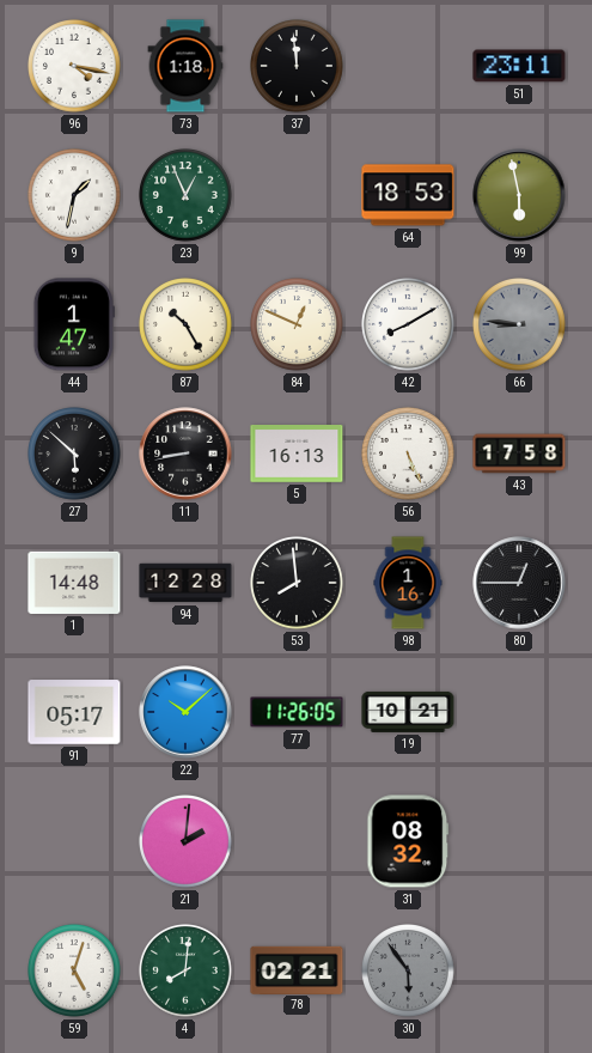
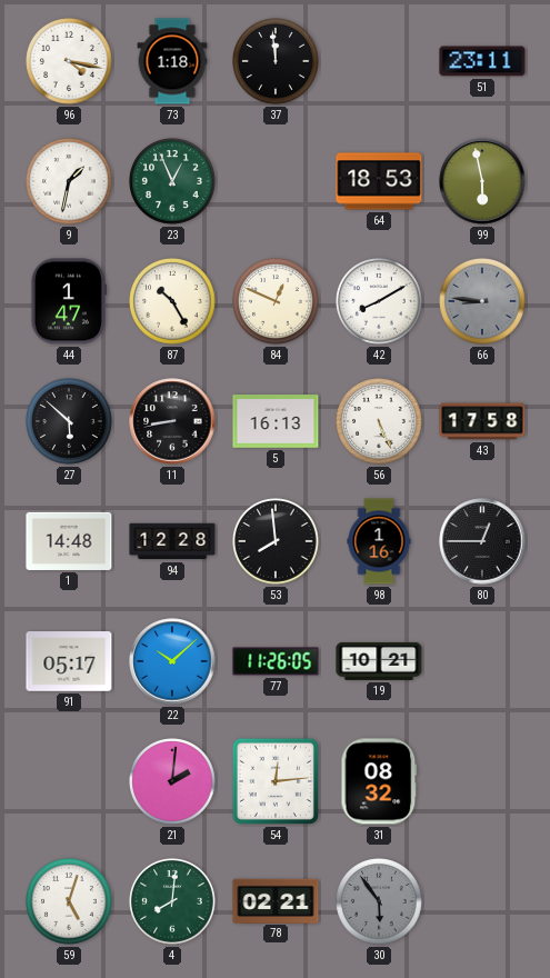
54: none -> 12:14
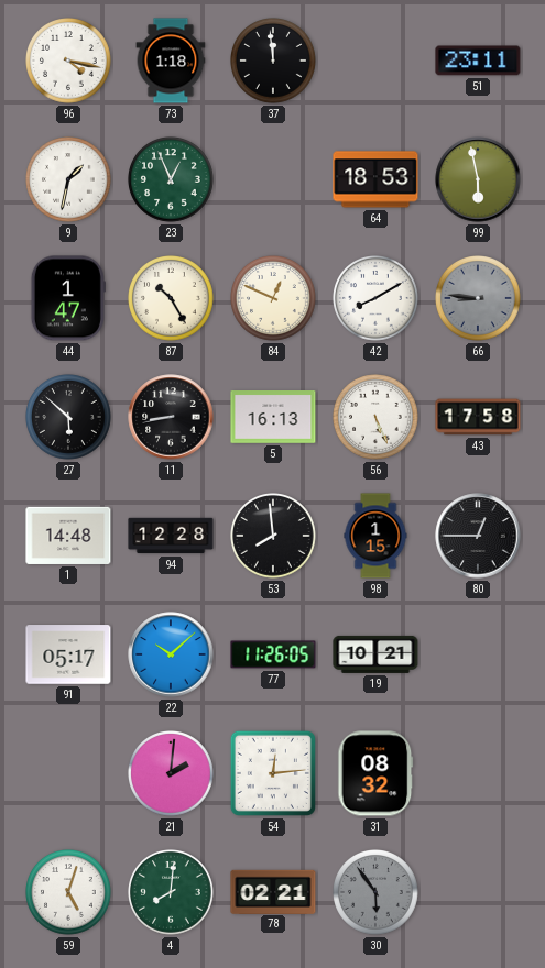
98: 1:16 -> 1:15
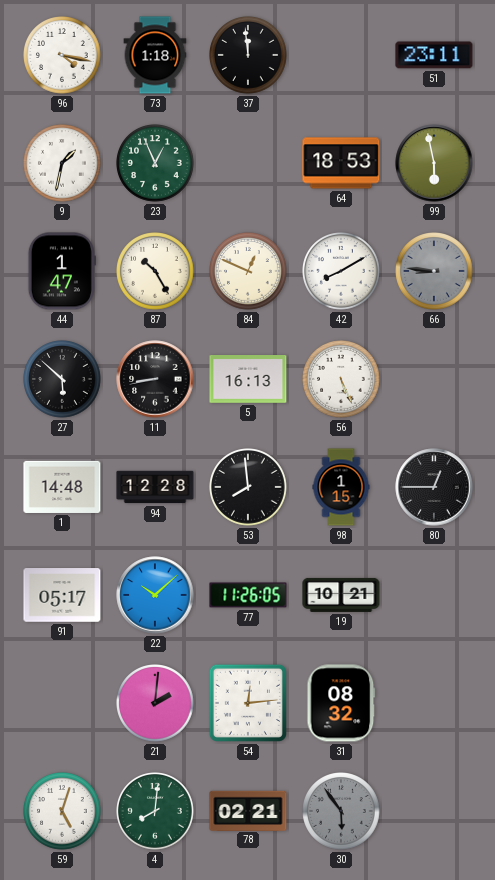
43: 17:58 -> none
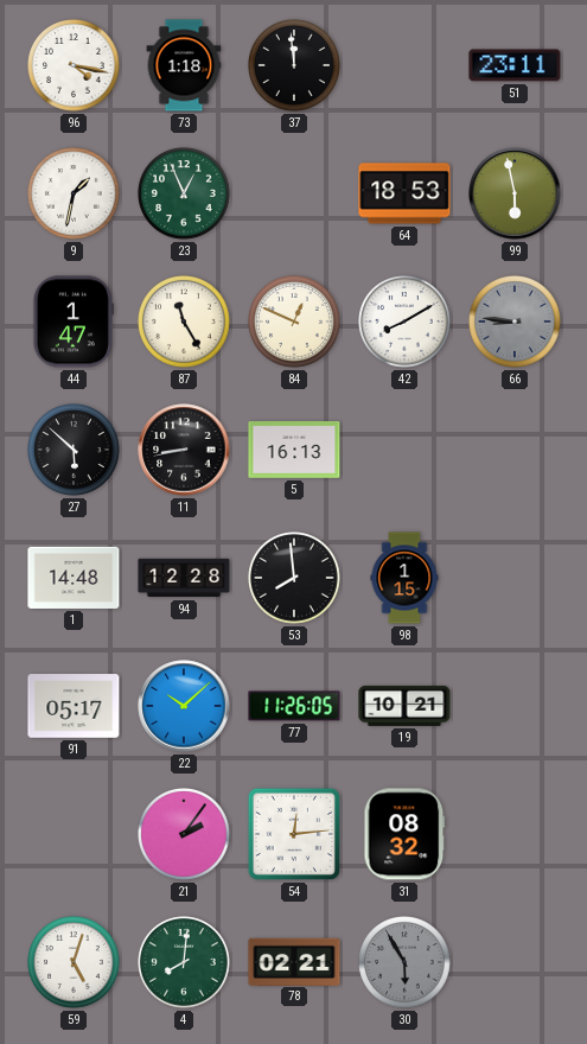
87: 10:25 -> 11:25
56: 5:26 -> none
80: 12:45 -> none
21: 2:01 -> 2:06
30: 5:54 -> 5:55
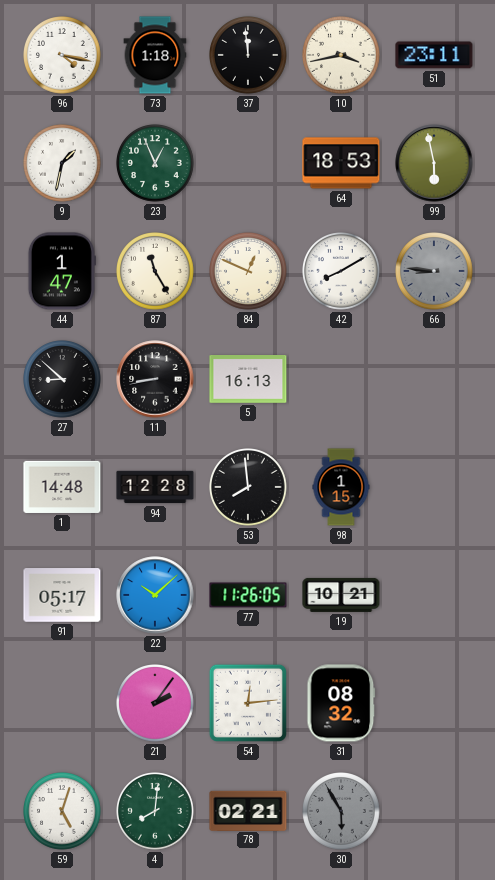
10: none -> 3:43
27: 5:52 -> 8:52
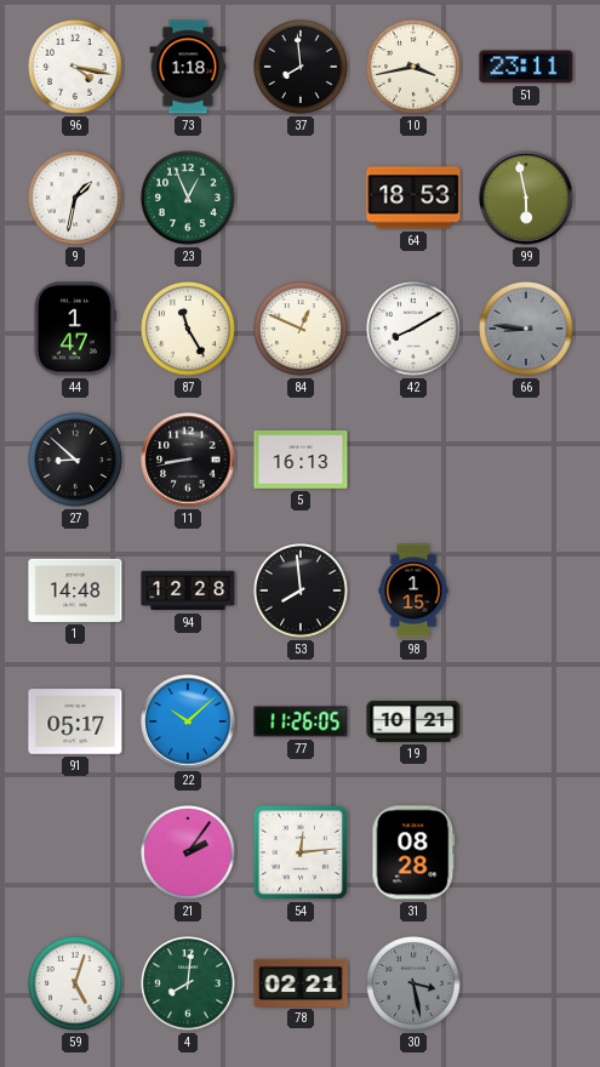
37: 11:59 -> 7:59
31: 08:32 -> 08:28
30: 5:55 -> 3:28
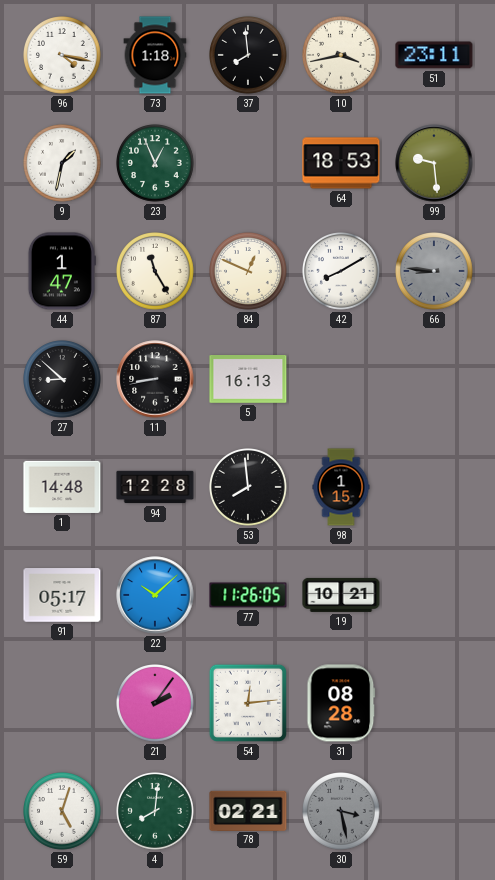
99: 5:58 -> 9:29
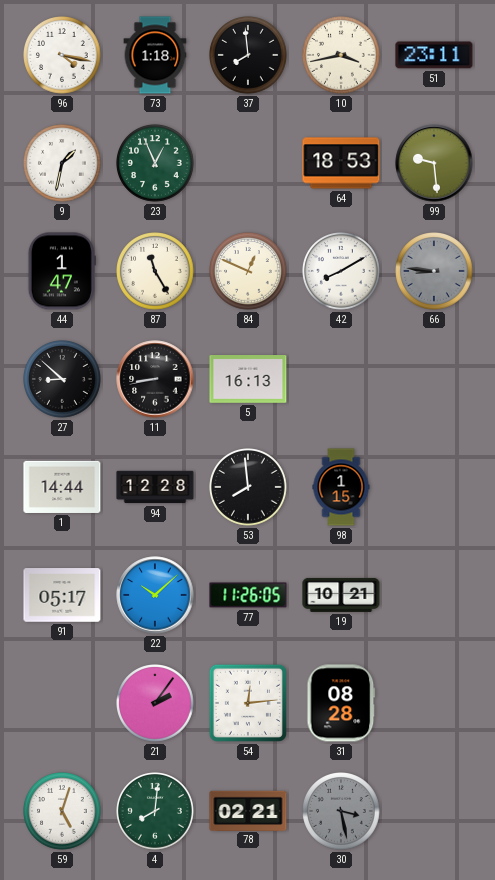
1: 14:48 -> 14:44
